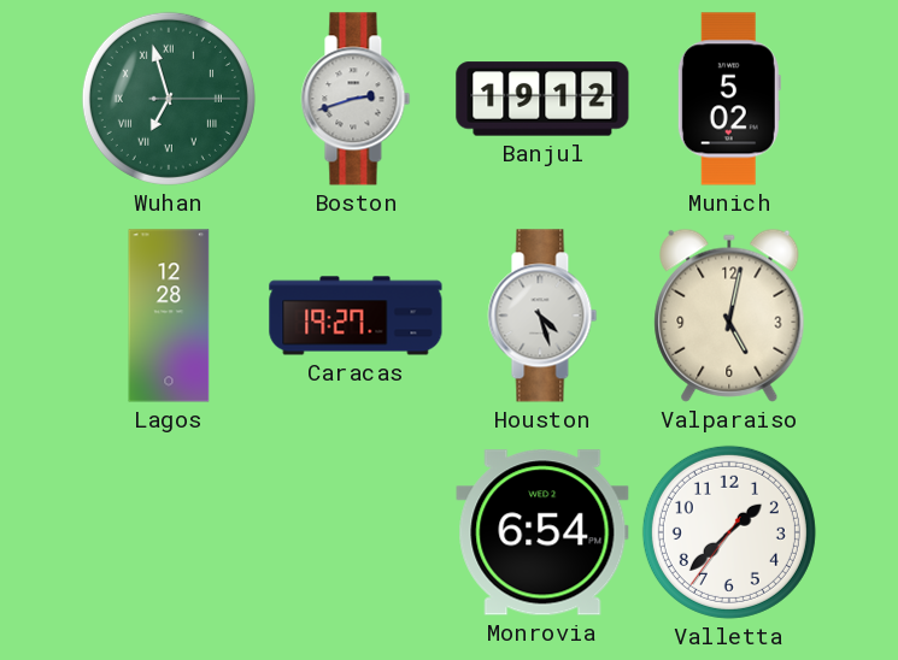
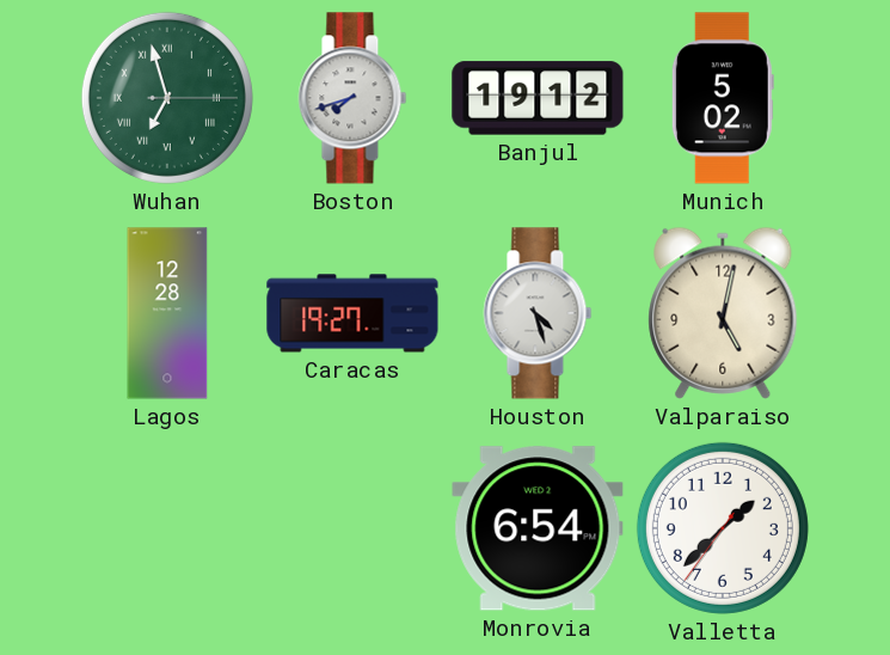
Boston: 2:42 -> 7:42
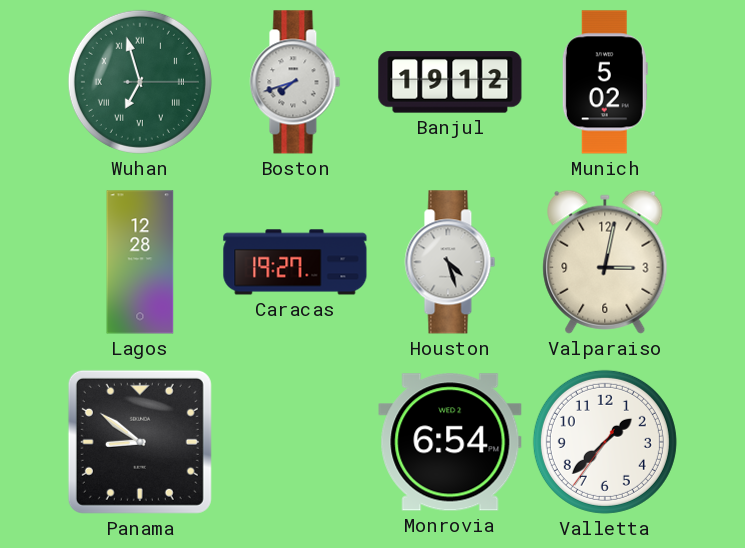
Valparaiso: 5:02 -> 3:02
Panama: none -> 8:51
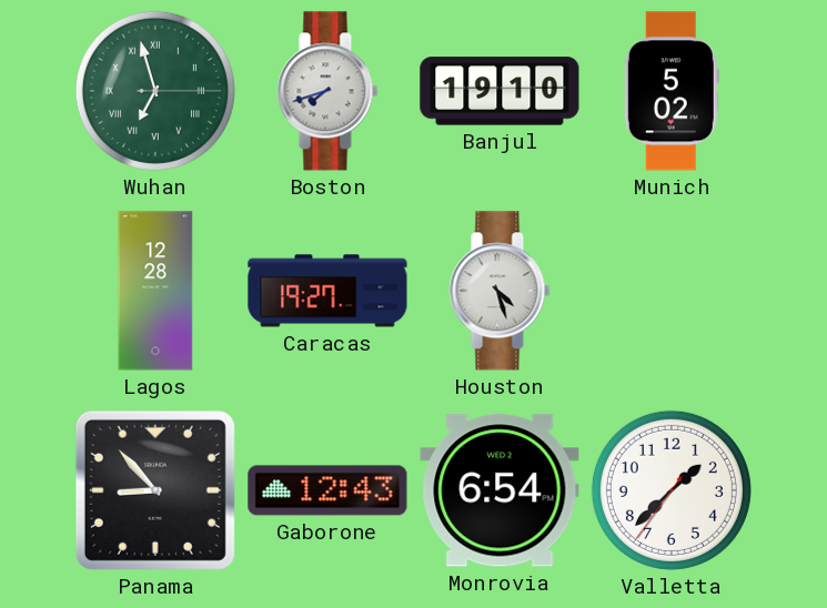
Banjul: 19:12 -> 19:10
Valparaiso: 3:02 -> none
Panama: 8:51 -> 8:53
Gaborone: none -> 12:43
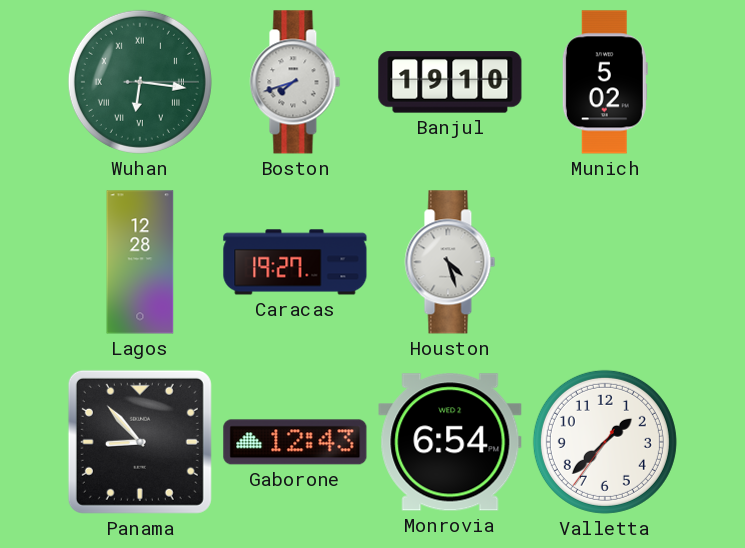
Wuhan: 6:57 -> 6:16
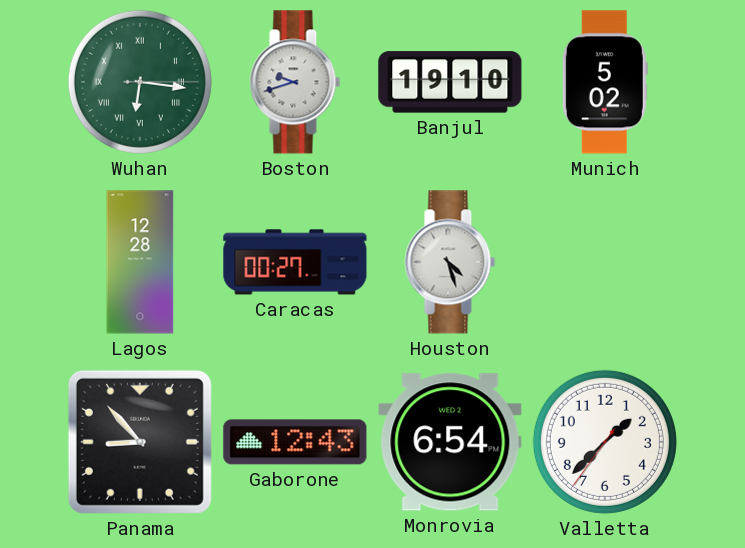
Boston: 7:42 -> 9:42
Caracas: 19:27 -> 00:27
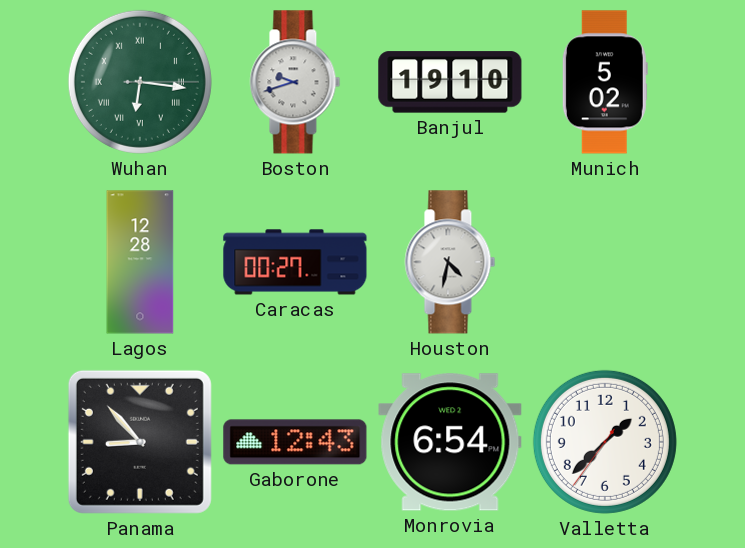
Houston: 4:27 -> 4:32
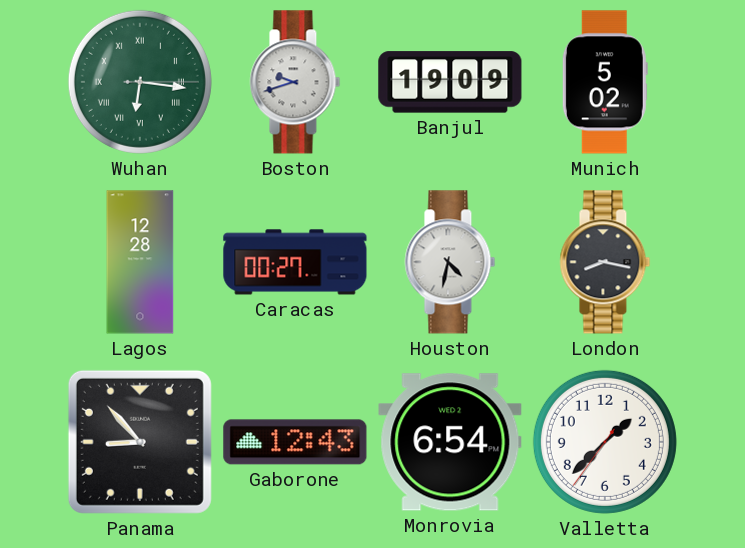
Banjul: 19:10 -> 19:09
London: none -> 8:17
